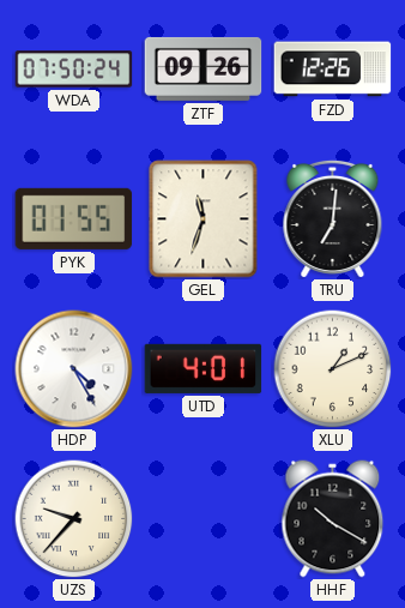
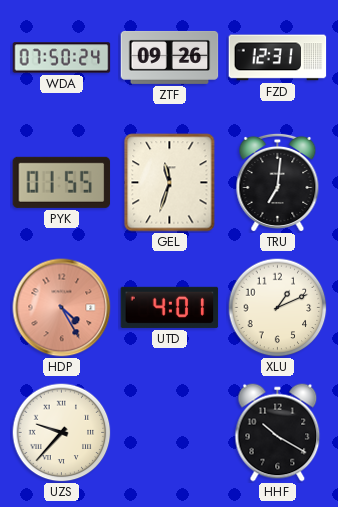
FZD: 12:26 -> 12:31
HDP dial: white -> salmon
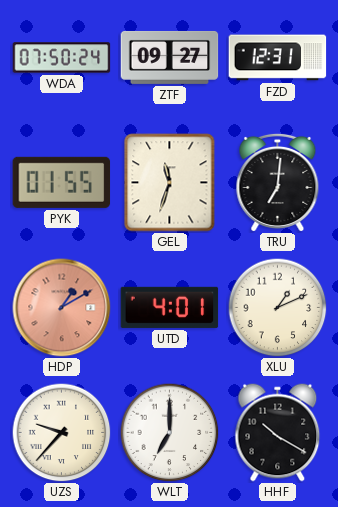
ZTF: 09:26 -> 09:27
HDP: 4:25 -> 1:10
WLT: none -> 7:00
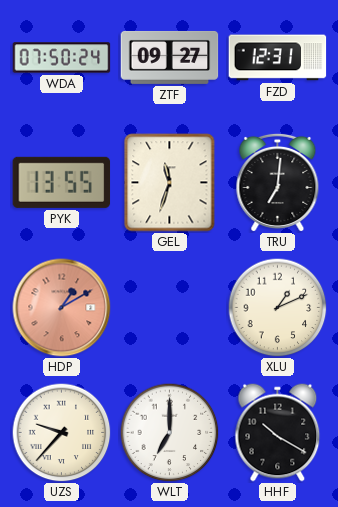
PYK: 01:55 -> 13:55
UTD: 4:01 -> none
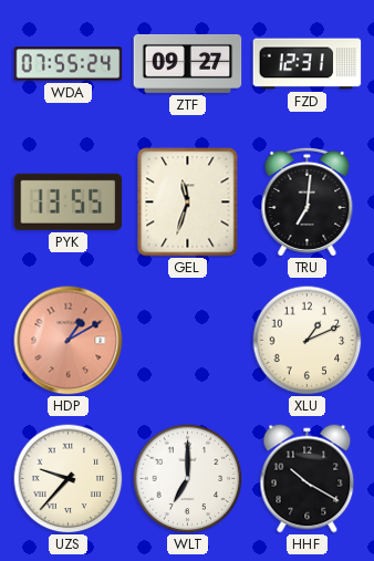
WDA: 07:50 -> 07:55
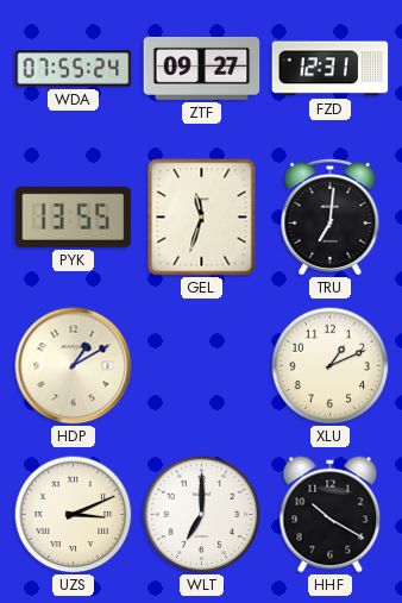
HDP dial: salmon -> cream
UZS: 9:37 -> 3:11
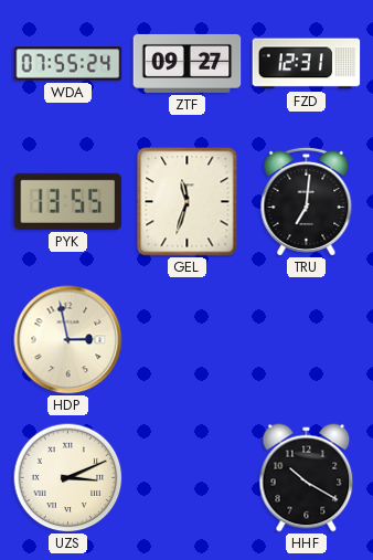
HDP: 1:10 -> 2:58
XLU: 1:11 -> none
WLT: 7:00 -> none
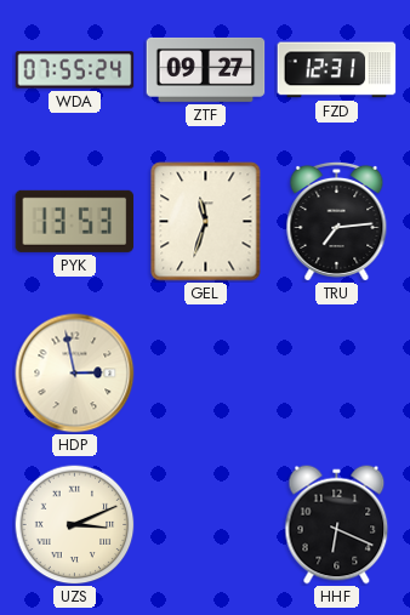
PYK: 13:55 -> 13:53
TRU: 7:01 -> 7:14
HHF: 10:20 -> 6:19
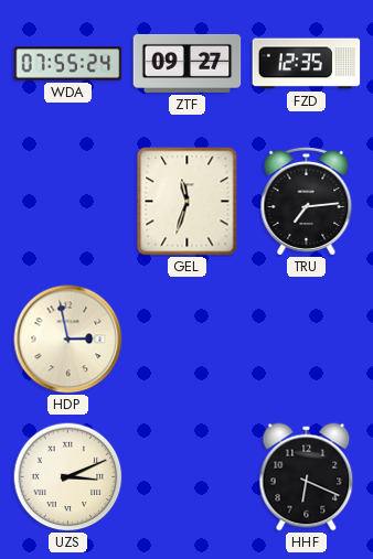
FZD: 12:31 -> 12:35
PYK: 13:53 -> none
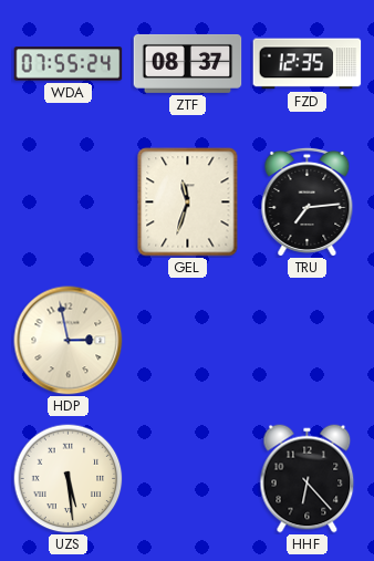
ZTF: 09:27 -> 08:37
UZS: 3:11 -> 5:29
HHF: 6:19 -> 6:23
